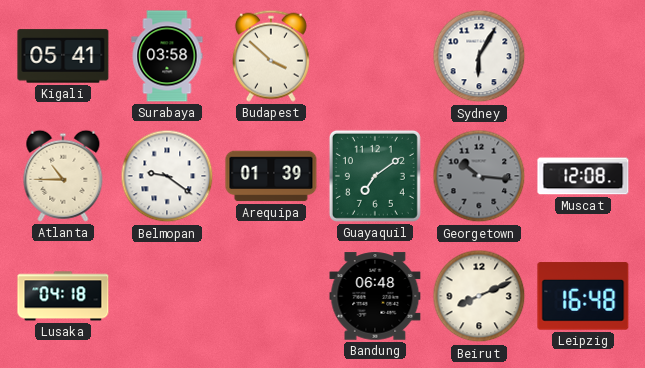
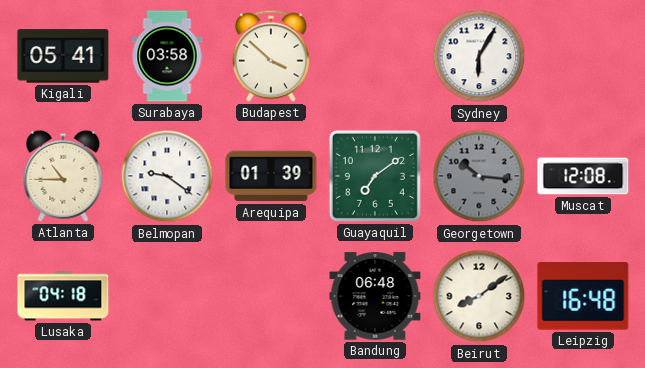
Beirut: 8:11 -> 8:09
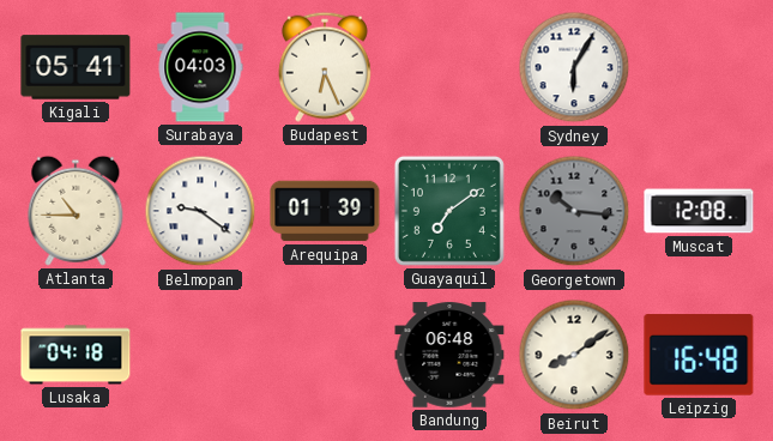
Surabaya: 03:58 -> 04:03
Budapest: 3:52 -> 6:26
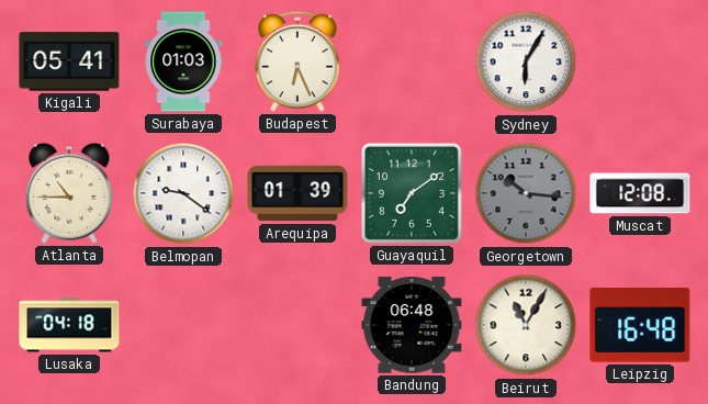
Surabaya: 04:03 -> 01:03
Beirut: 8:09 -> 11:05
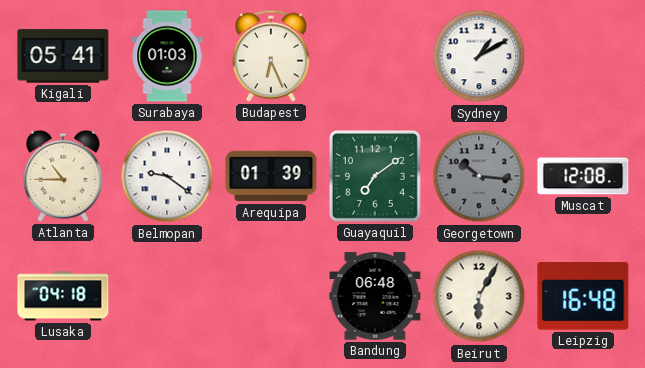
Sydney: 6:05 -> 1:10
Beirut: 11:05 -> 6:05
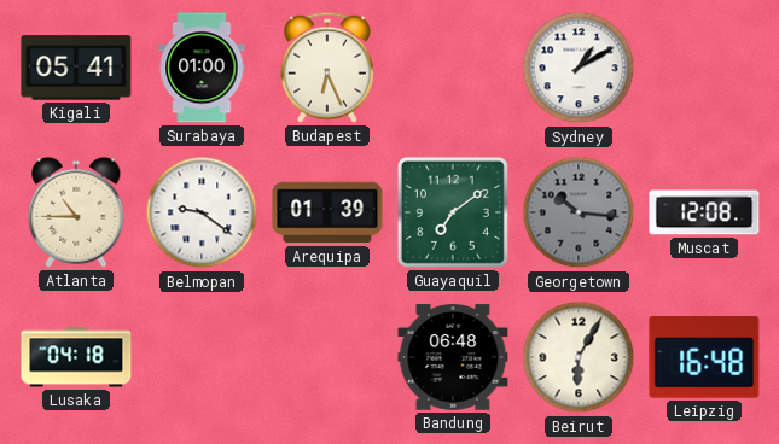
Surabaya: 01:03 -> 01:00
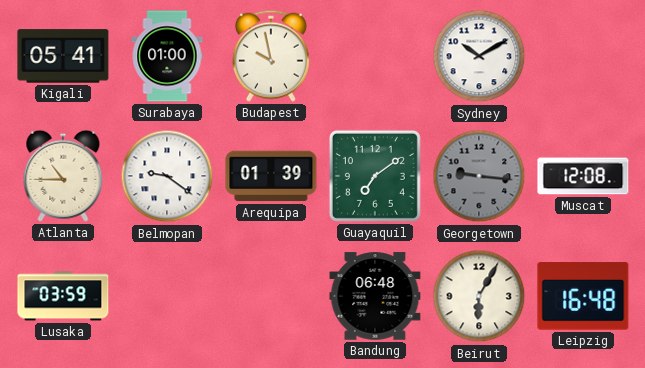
Budapest: 6:26 -> 9:58
Sydney: 1:10 -> 10:10
Georgetown: 10:16 -> 9:16
Lusaka: 04:18 -> 03:59
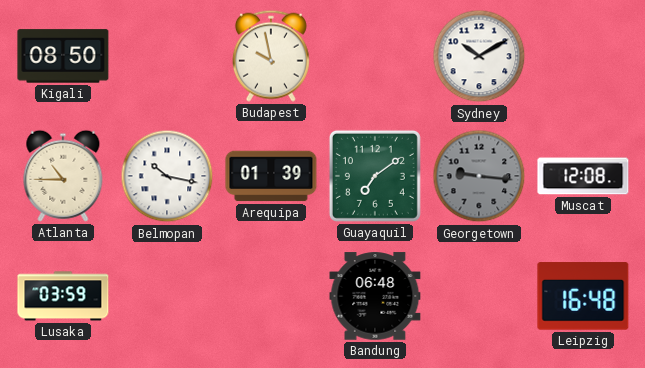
Kigali: 05:41 -> 08:50
Surabaya: 01:00 -> none
Belmopan: 9:21 -> 10:17
Beirut: 6:05 -> none
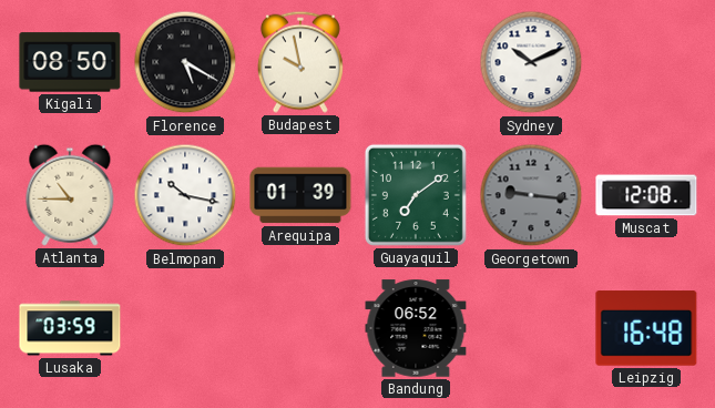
Florence: none -> 5:20
Sydney: 10:10 -> 10:11
Bandung: 06:48 -> 06:52
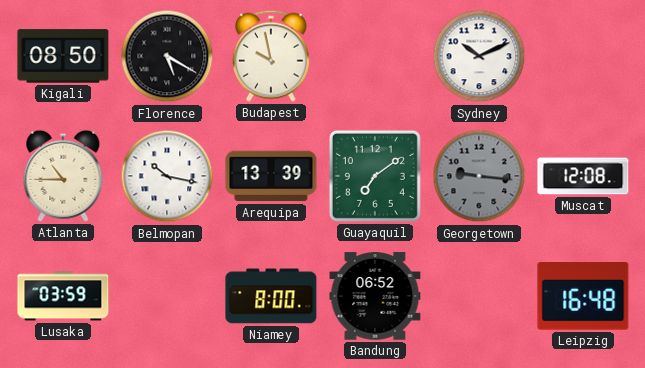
Arequipa: 01:39 -> 13:39
Niamey: none -> 8:00
